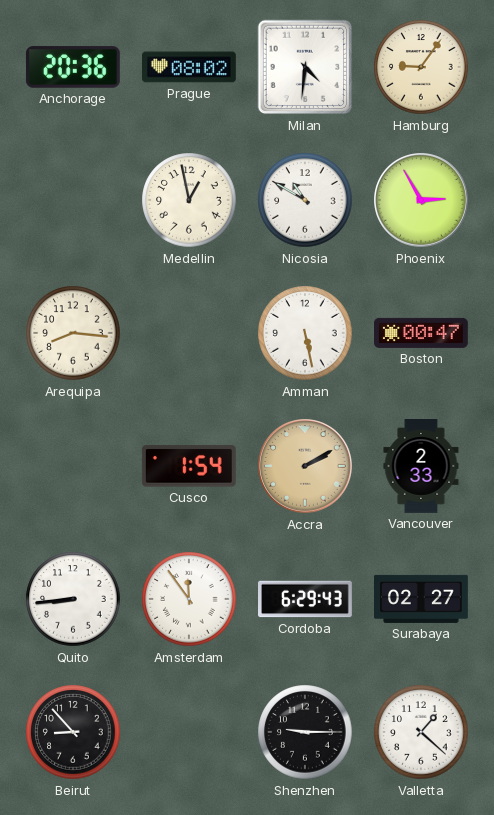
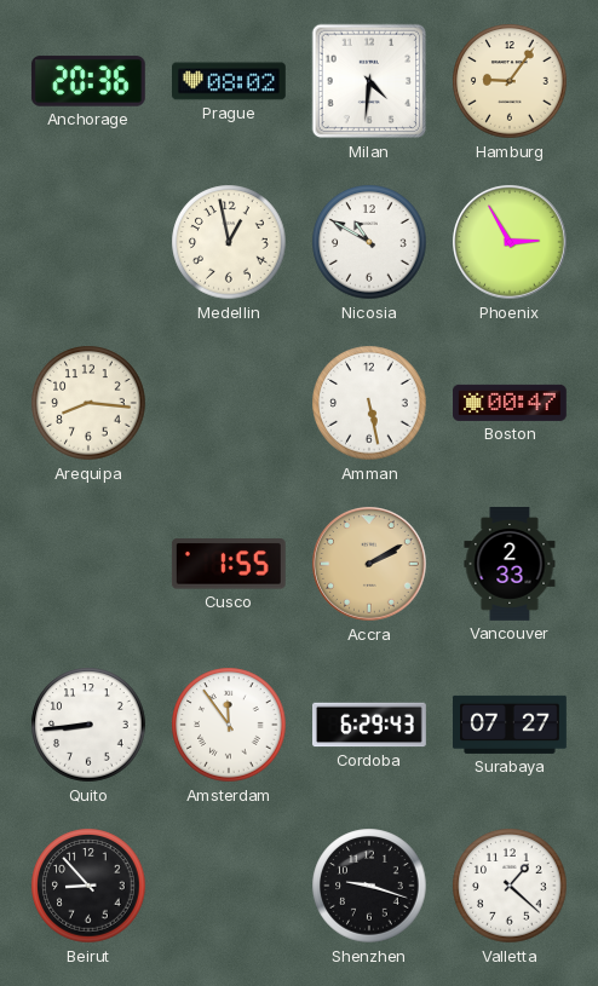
Cusco: 1:54 -> 1:55
Surabaya: 02:27 -> 07:27
Shenzhen: 9:15 -> 9:18
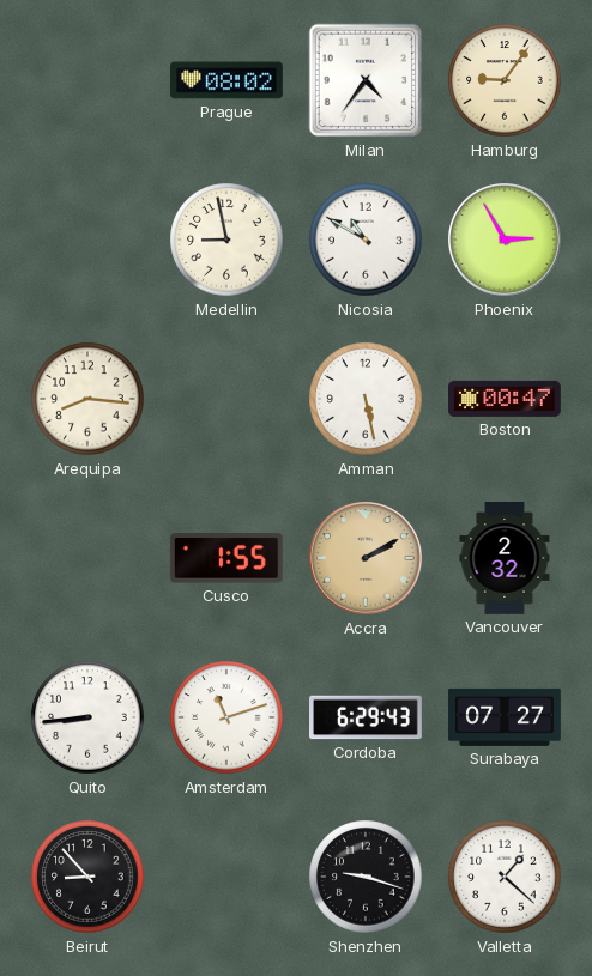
Anchorage: 20:36 -> none
Milan: 4:31 -> 4:36
Medellin: 12:58 -> 8:58
Vancouver: 2:33 -> 2:32
Amsterdam: 11:54 -> 11:12
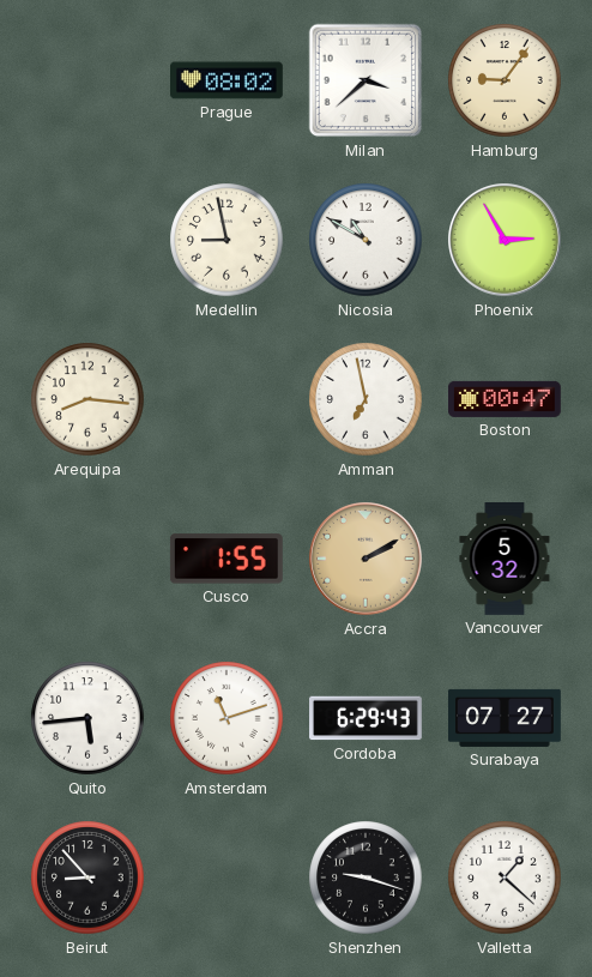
Milan: 4:36 -> 3:38
Amman: 5:28 -> 6:58
Vancouver: 2:32 -> 5:32
Quito: 8:44 -> 5:44
